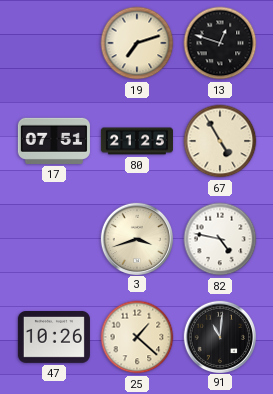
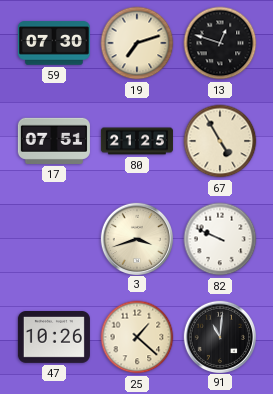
59: none -> 07:30
82: 4:47 -> 9:49
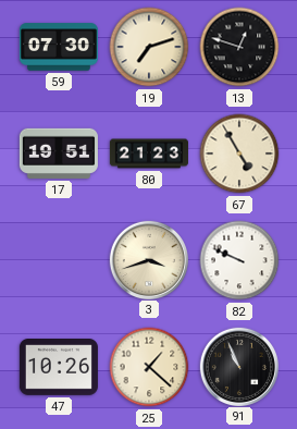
17: 07:51 -> 19:51
80: 21:25 -> 21:23
91: 11:01 -> 10:56
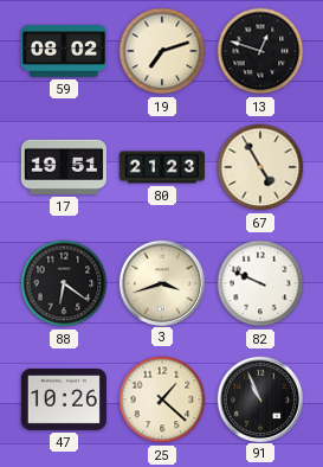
59: 07:30 -> 08:02
88: none -> 6:21
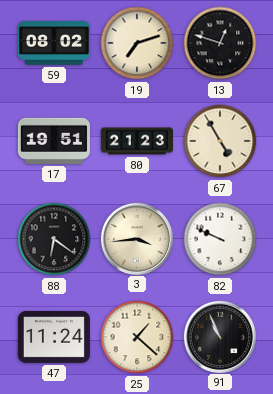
3: 3:42 -> 3:44
47: 10:26 -> 11:24
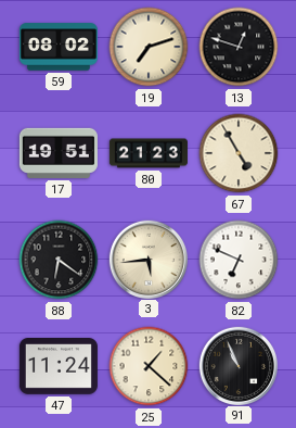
3: 3:44 -> 5:44
82: 9:49 -> 6:49
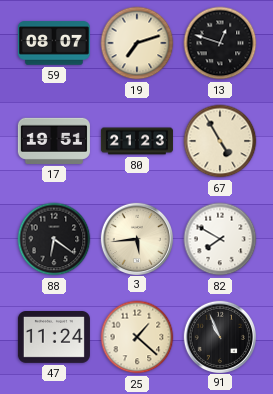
59: 08:02 -> 08:07
82: 6:49 -> 7:50
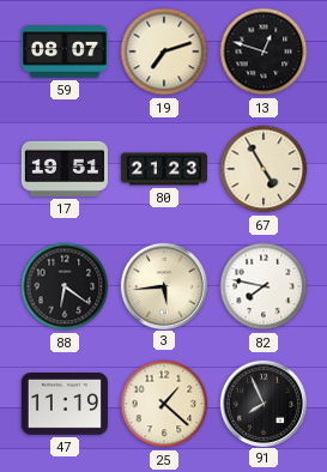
82: 7:50 -> 7:47
47: 11:24 -> 11:19
91: 10:56 -> 7:56
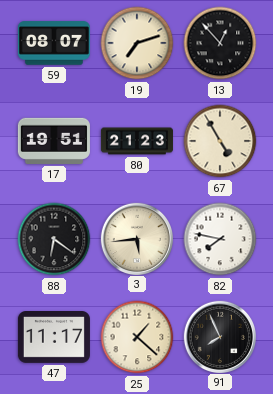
13: 12:48 -> 12:53
47: 11:19 -> 11:17
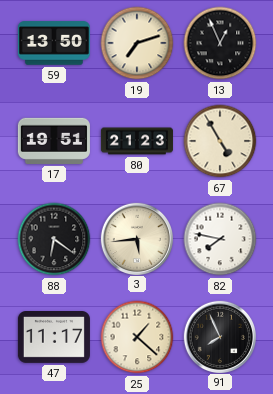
59: 08:07 -> 13:50
13: 12:53 -> 12:56
